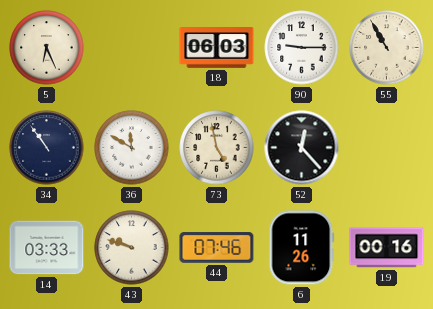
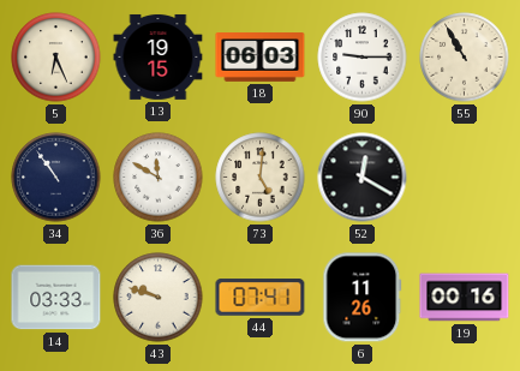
13: none -> 19:15
73: 4:58 -> 5:01
52: 12:23 -> 12:20
44: 07:46 -> 07:41
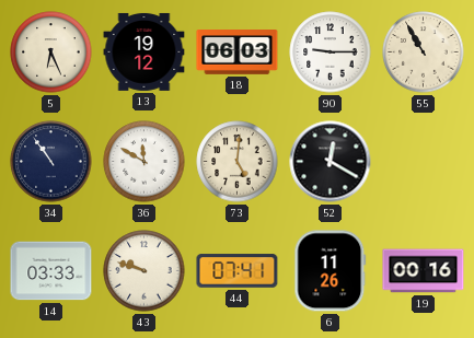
13: 19:15 -> 19:12
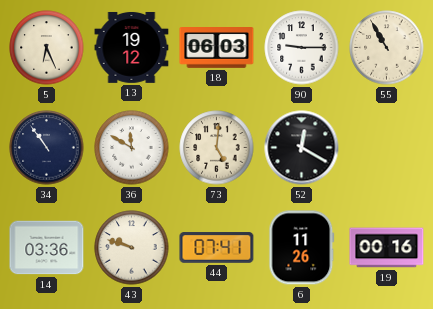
14: 03:33 -> 03:36
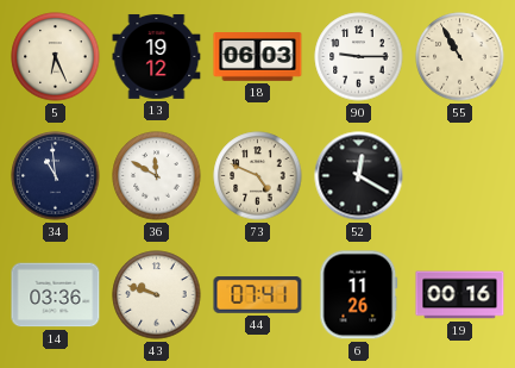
34: 10:54 -> 10:59
73: 5:01 -> 4:49
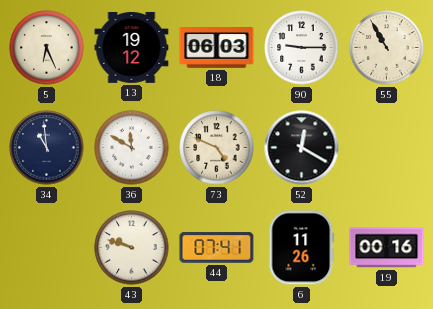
14: 03:36 -> none
